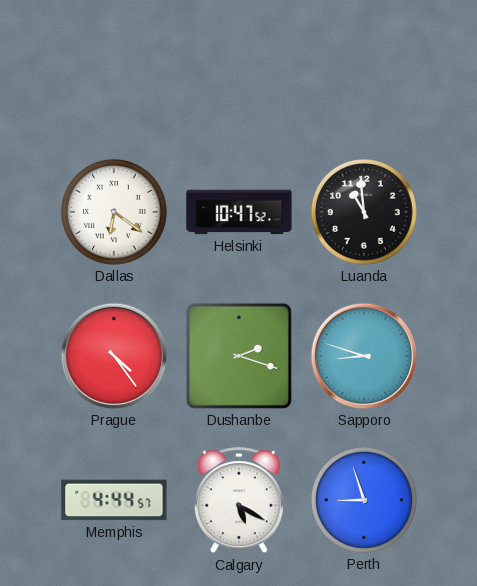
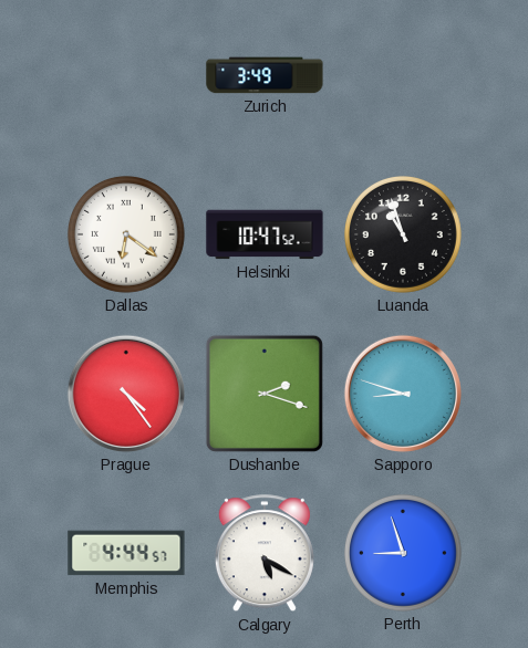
Zurich: none -> 3:49
Luanda: 10:59 -> 10:57
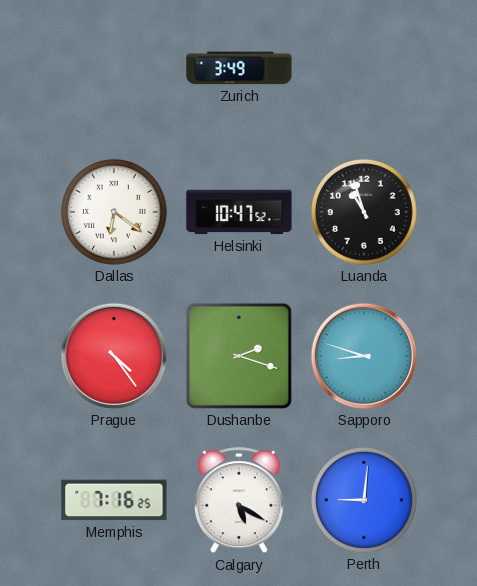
Memphis: 4:44 -> 7:16
Perth: 8:57 -> 9:01
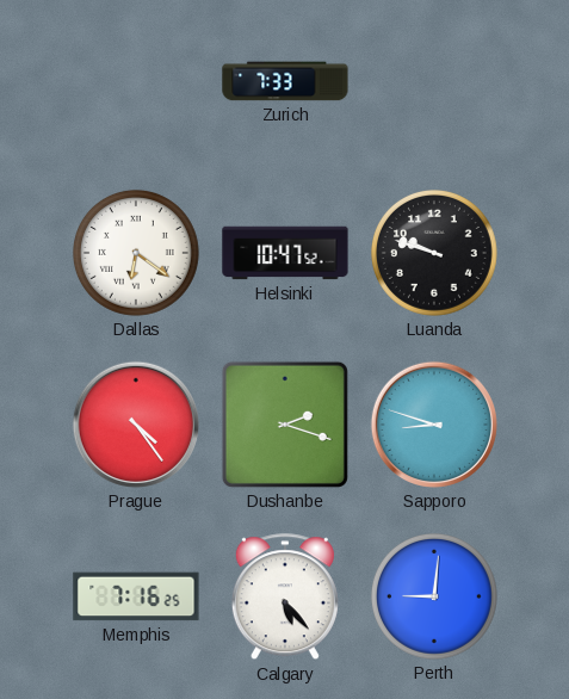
Zurich: 3:49 -> 7:33
Luanda: 10:57 -> 9:48
Calgary: 5:20 -> 5:23
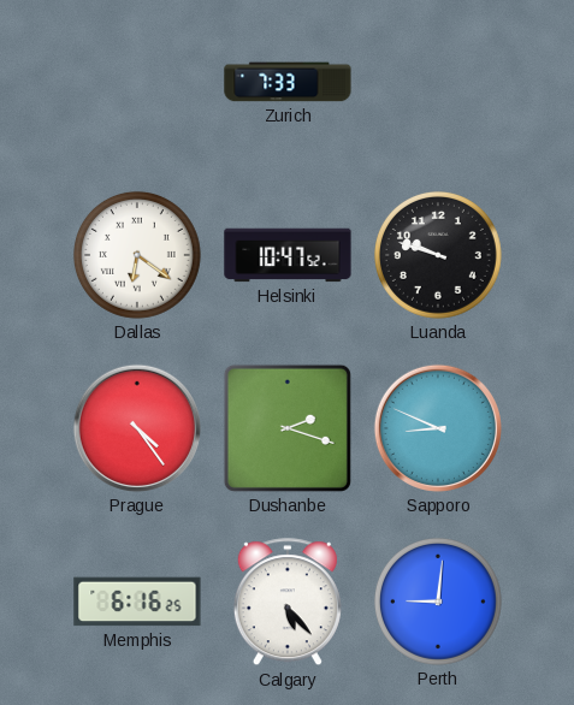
Sapporo: 8:48 -> 8:49
Memphis: 7:16 -> 6:16
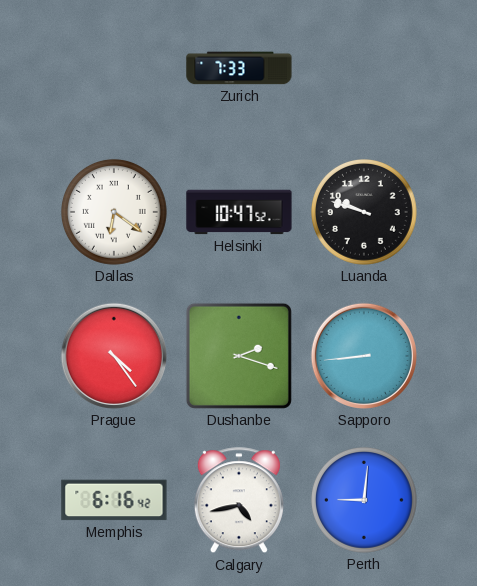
Sapporo: 8:49 -> 8:44
Memphis: 6:16:25 -> 6:16:42
Calgary: 5:23 -> 4:43
